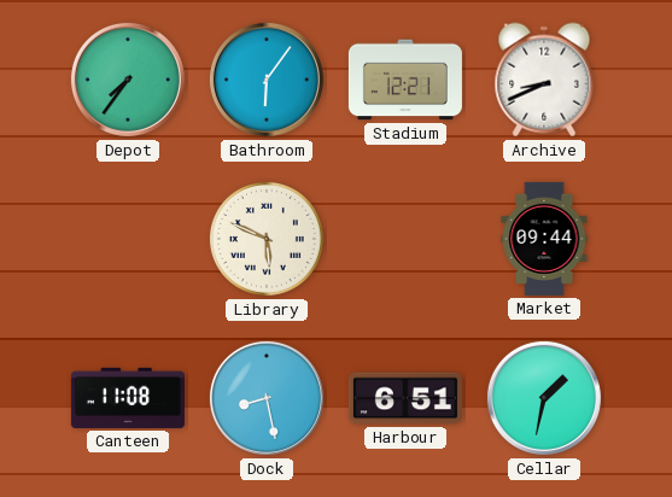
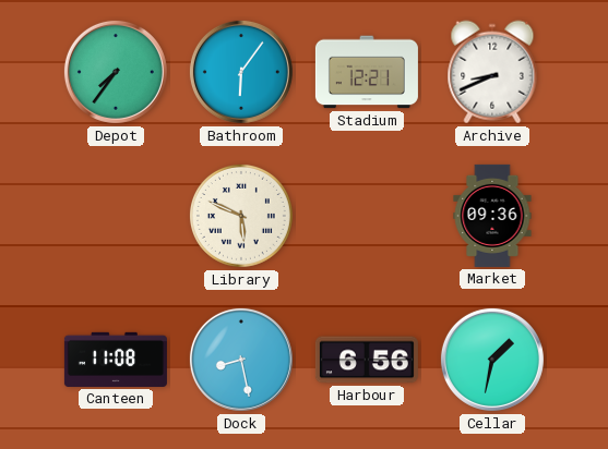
Market: 09:44 -> 09:36
Harbour: 6:51 -> 6:56
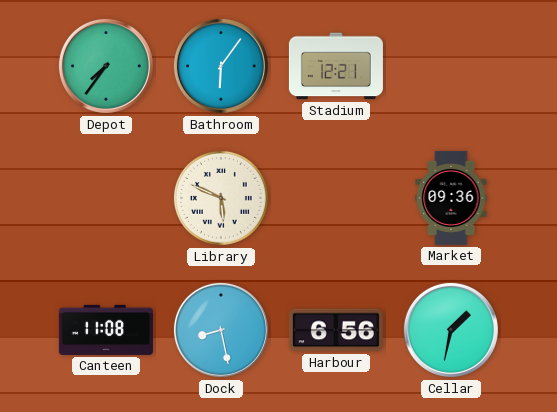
Archive: 8:41 -> none
